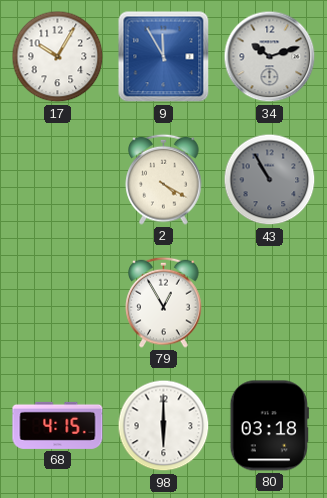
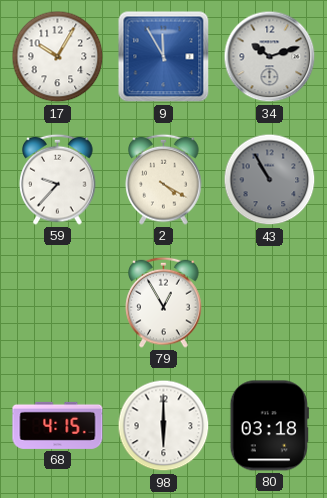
59: none -> 9:37
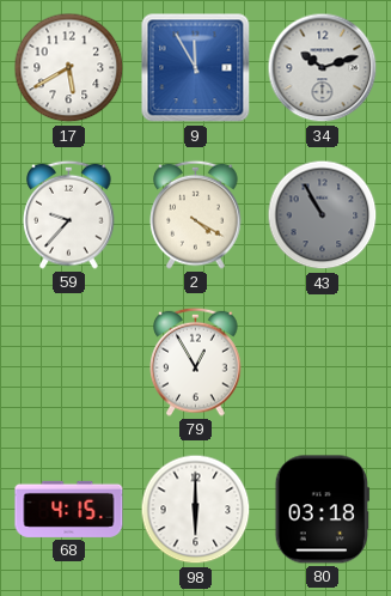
17: 10:05 -> 5:40
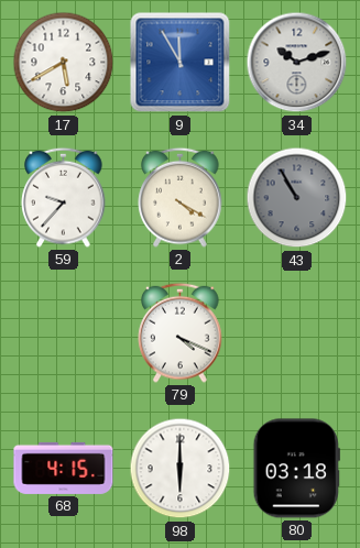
79: 12:55 -> 4:19
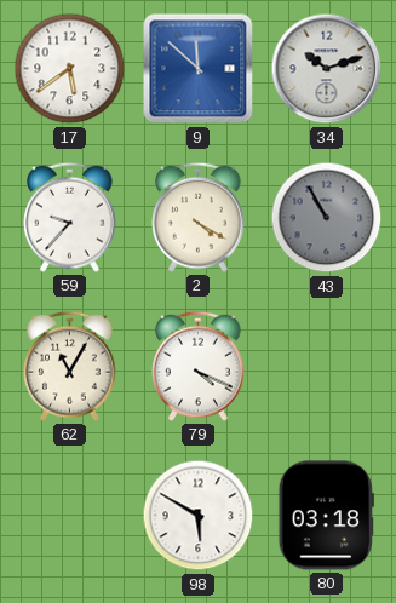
17: 5:40 -> 5:39
9: 11:55 -> 11:52
62: none -> 11:05
68: 4:15 -> none
98: 6:00 -> 5:50
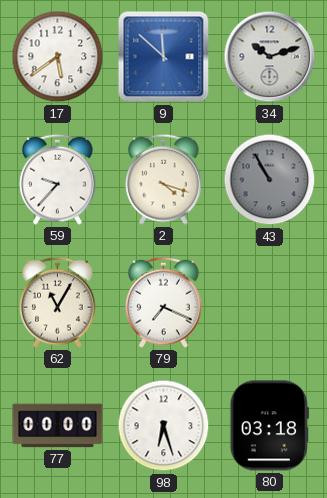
2: 4:20 -> 4:18
79: 4:19 -> 7:19
77: none -> 00:00
98: 5:50 -> 6:27
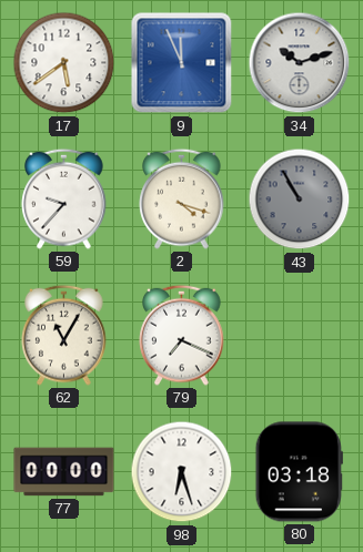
9: 11:52 -> 11:56
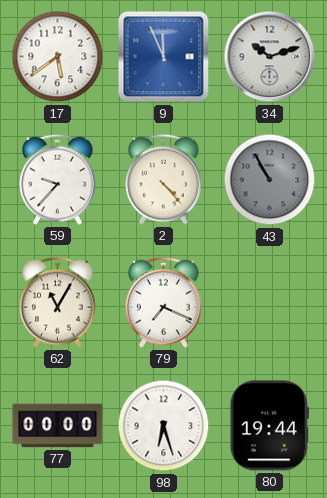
2: 4:18 -> 4:23
80: 03:18 -> 19:44
